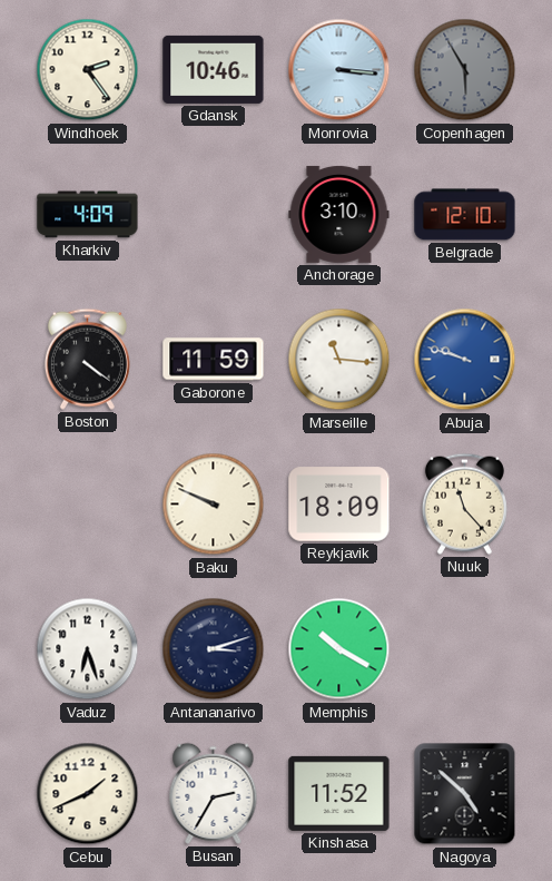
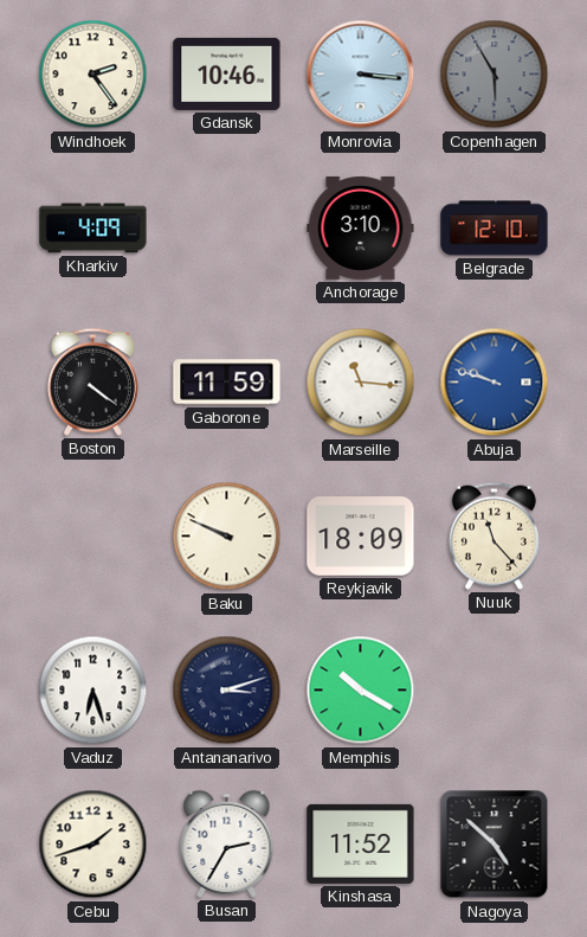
Cebu: 1:41 -> 1:42
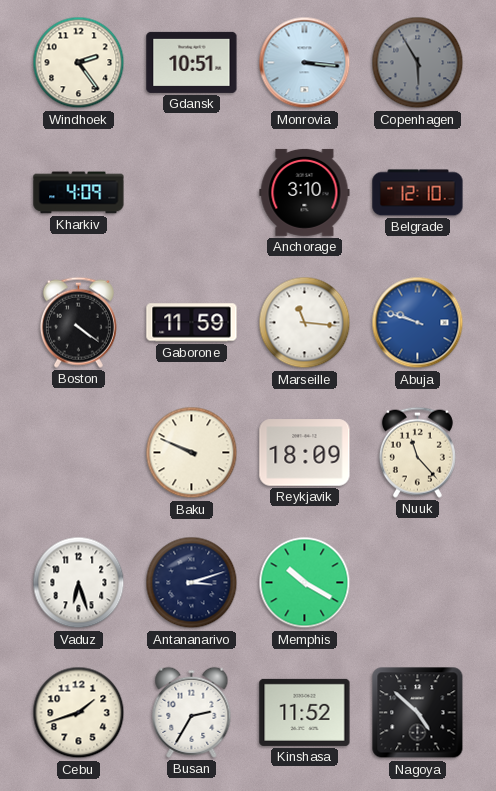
Gdansk: 10:46 -> 10:51
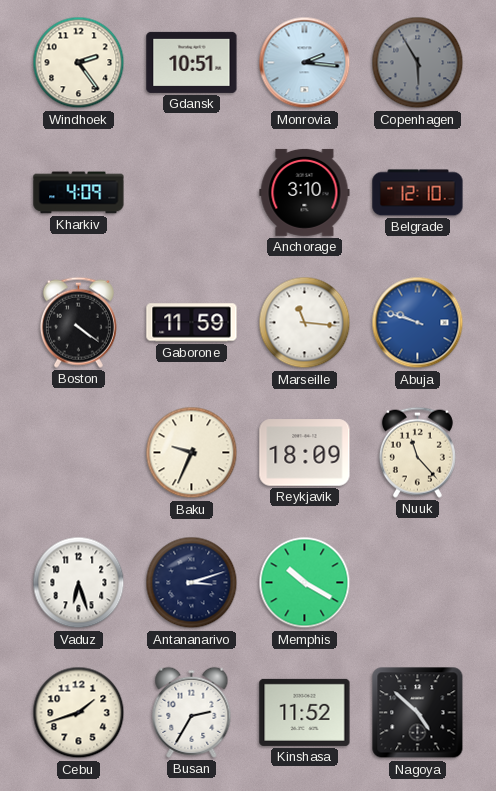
Monrovia: 3:16 -> 2:16
Baku: 9:49 -> 9:34
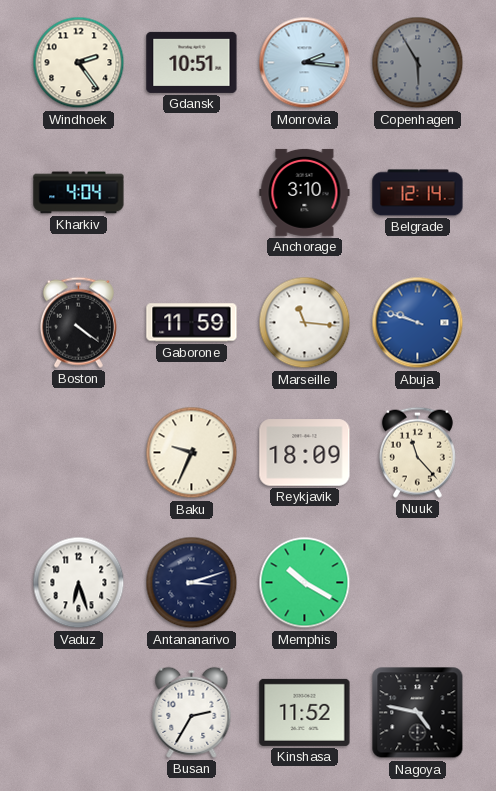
Kharkiv: 4:09 -> 4:04
Belgrade: 12:10 -> 12:14
Cebu: 1:42 -> none
Nagoya: 4:52 -> 4:47
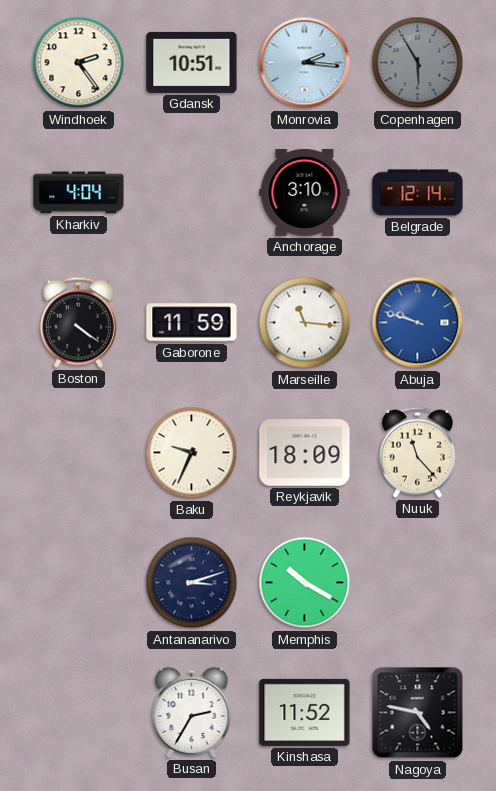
Vaduz: 6:27 -> none
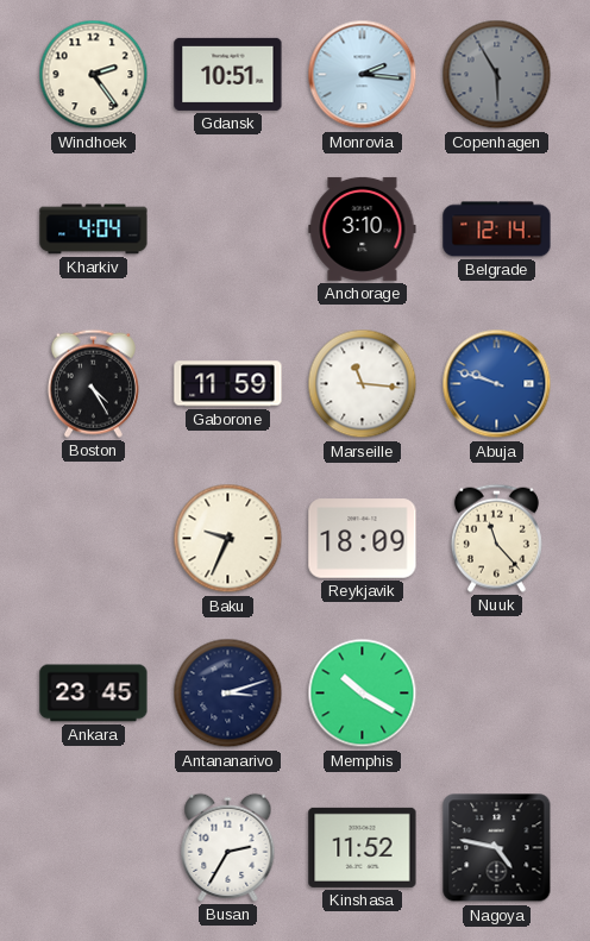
Boston: 4:21 -> 4:25
Ankara: none -> 23:45
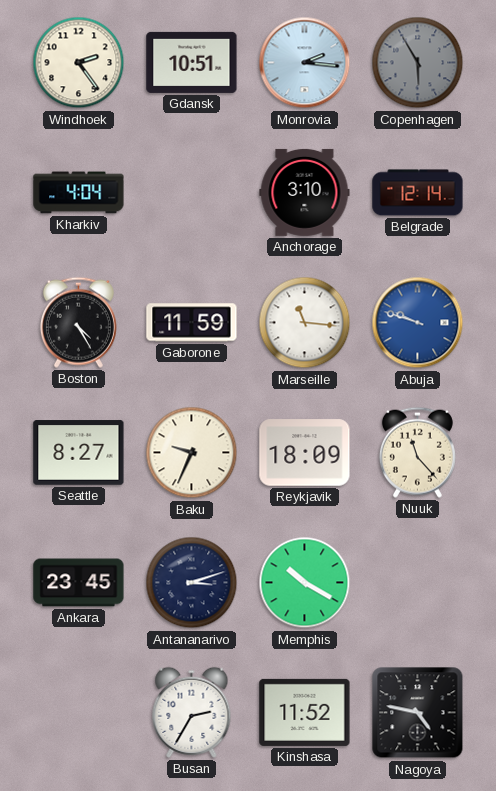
Seattle: none -> 8:27
